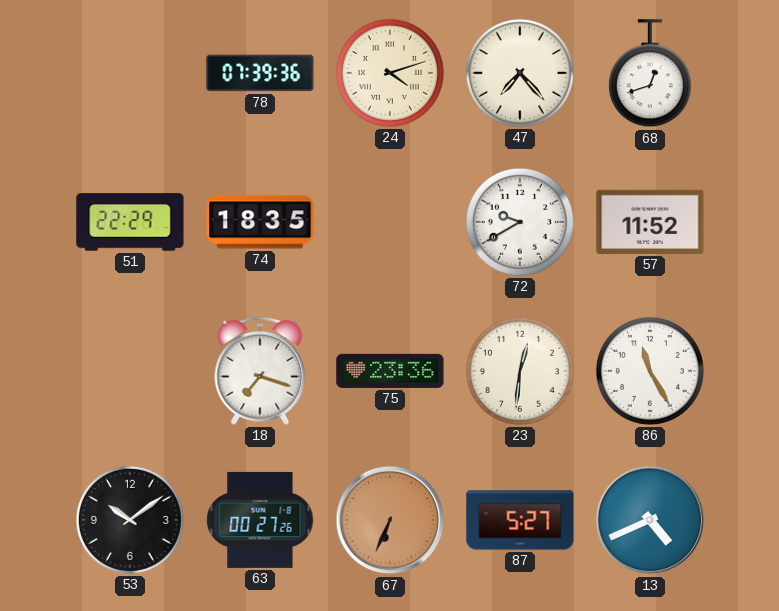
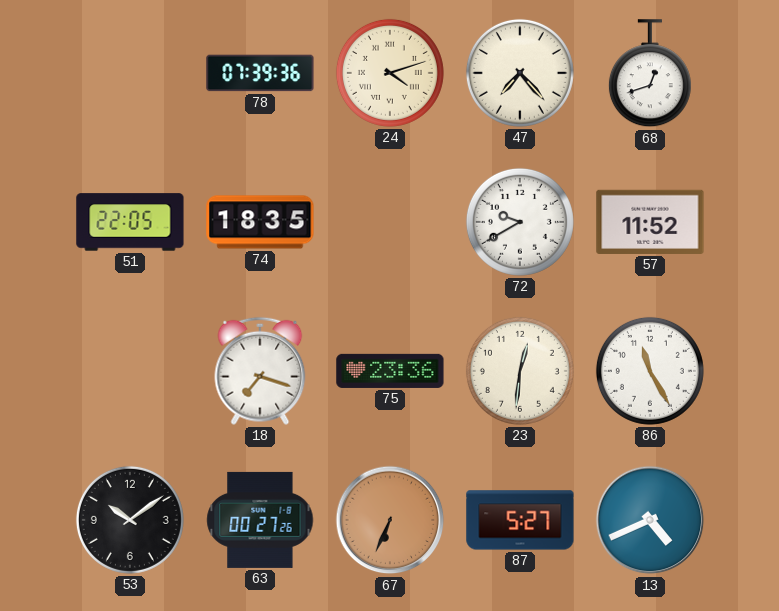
51: 22:29 -> 22:05
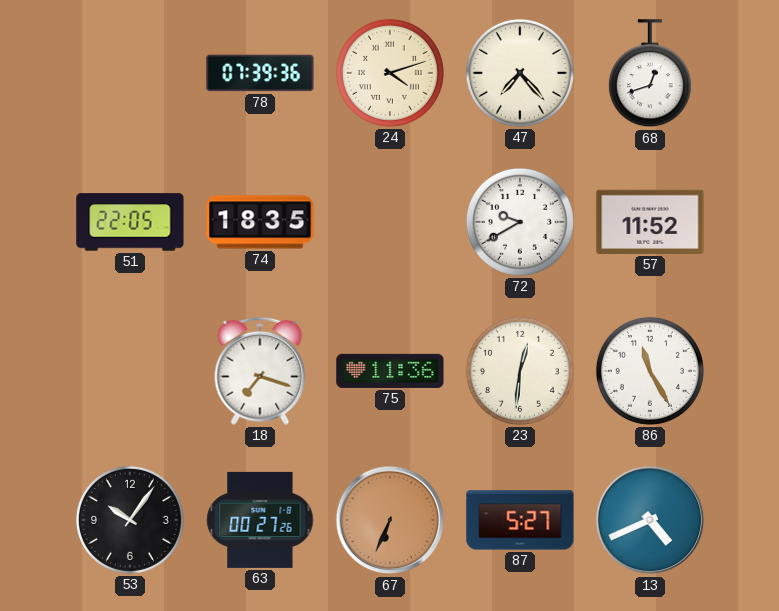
75: 23:36 -> 11:36
53: 10:09 -> 10:06
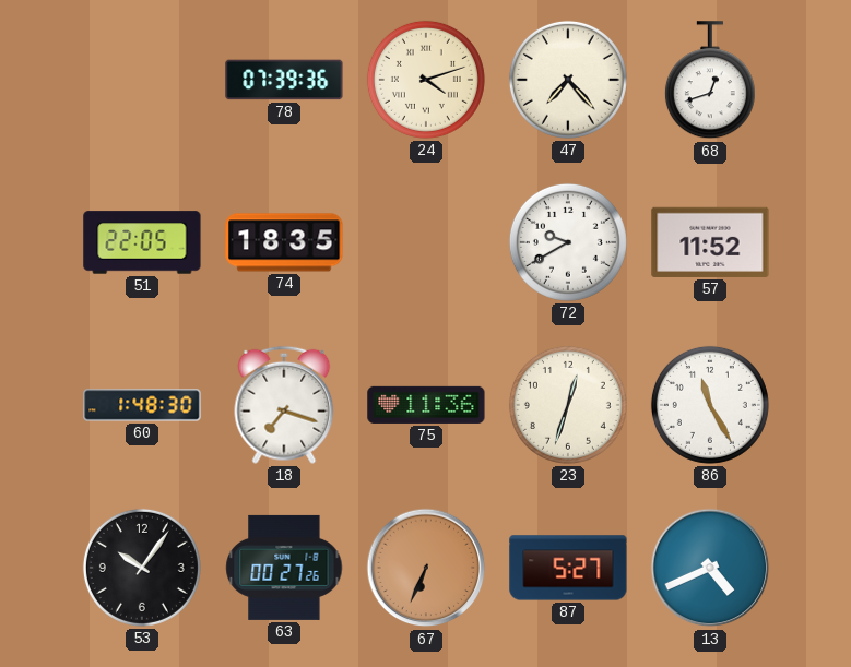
60: none -> 1:48
23: 12:31 -> 12:33
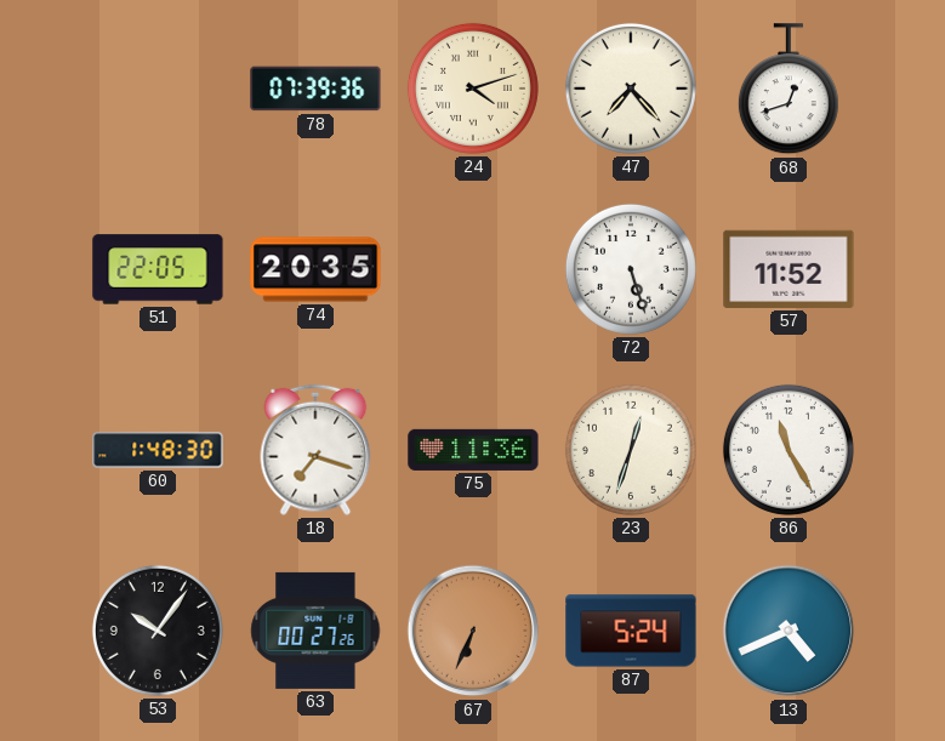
74: 18:35 -> 20:35
72: 9:40 -> 5:27
87: 5:27 -> 5:24
